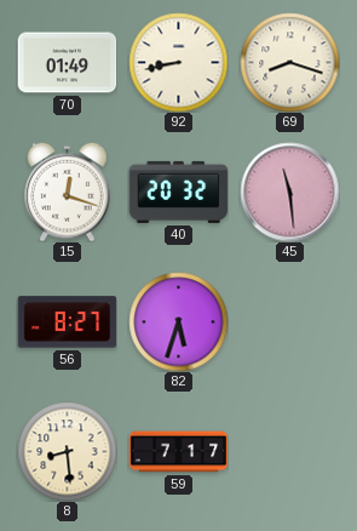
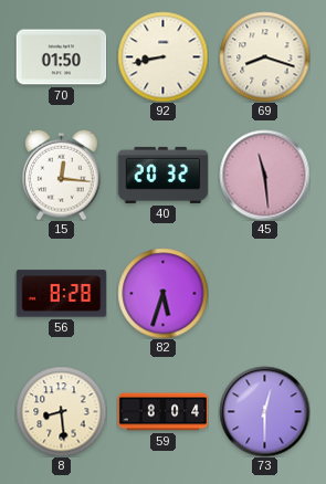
70: 01:49 -> 01:50
15: 12:18 -> 12:16
56: 8:27 -> 8:28
59: 7:17 -> 8:04
73: none -> 12:30
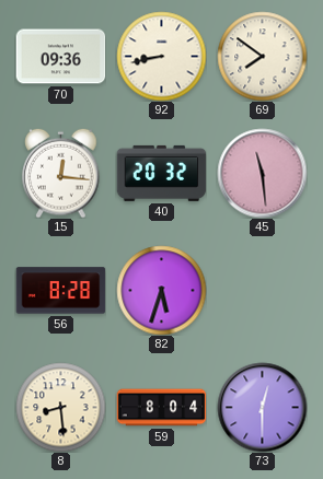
70: 01:50 -> 09:36
69: 8:18 -> 7:51
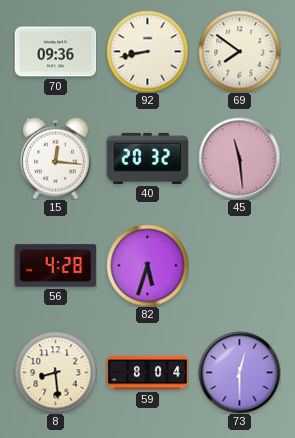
56: 8:28 -> 4:28
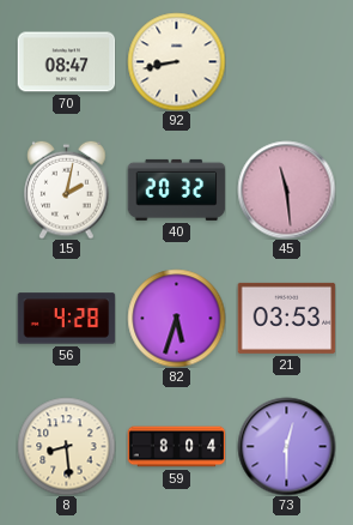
70: 09:36 -> 08:47
69: 7:51 -> none
15: 12:16 -> 2:02
21: none -> 03:53
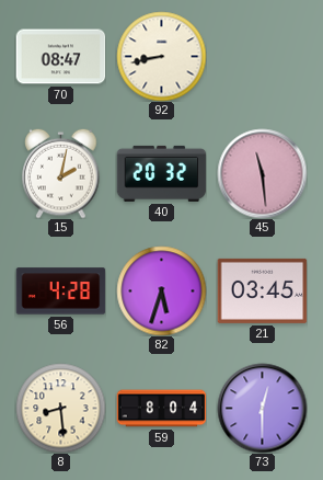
21: 03:53 -> 03:45
